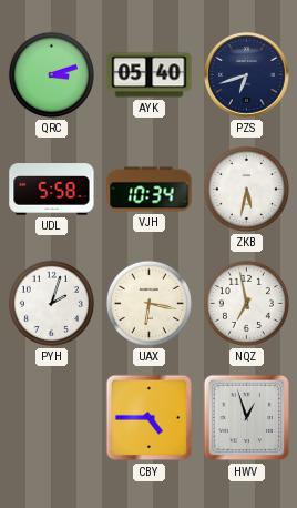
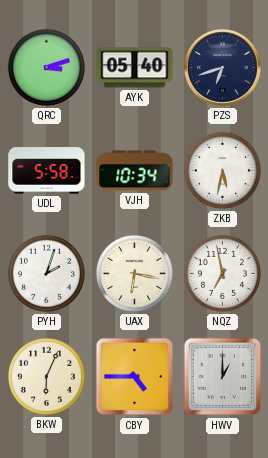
BKW: none -> 6:04
HWV: 12:57 -> 1:00
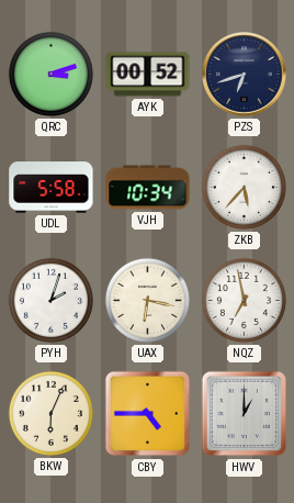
AYK: 05:40 -> 00:52
ZKB: 5:32 -> 5:37
